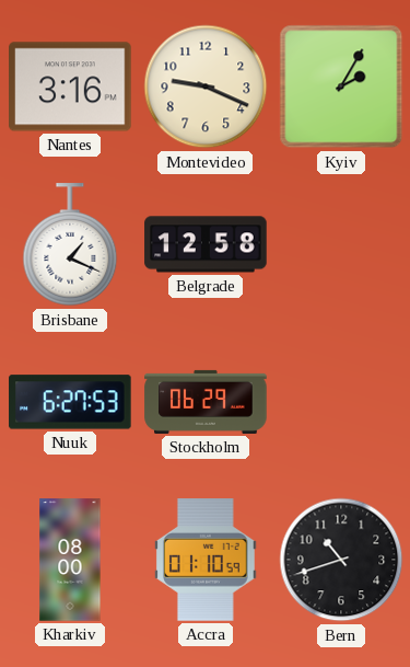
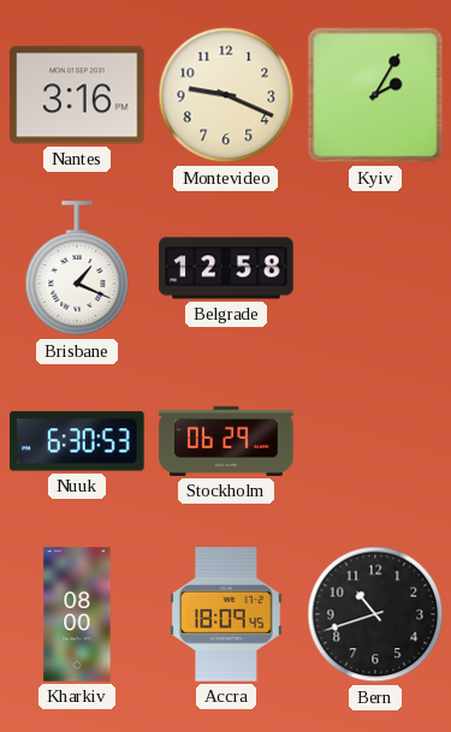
Nuuk: 6:27 -> 6:30
Accra: 01:10 -> 18:09
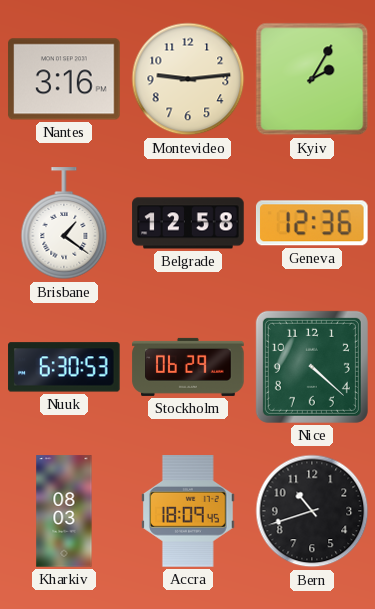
Montevideo: 9:19 -> 9:14
Brisbane: 1:19 -> 1:21
Geneva: none -> 12:36
Nice: none -> 4:22
Kharkiv: 08:00 -> 08:03
